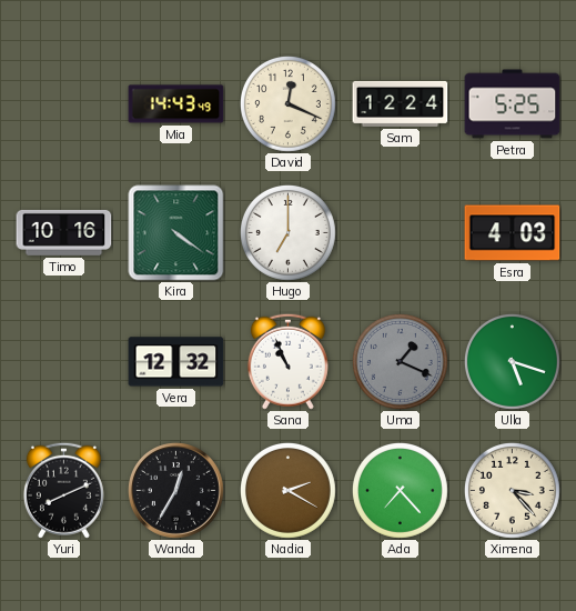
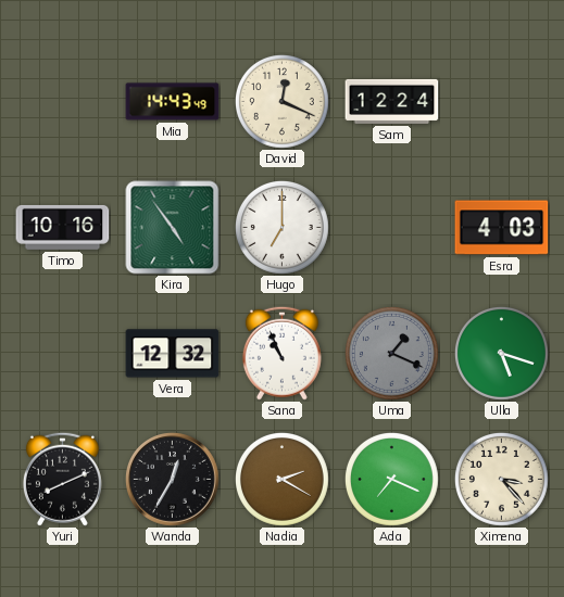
Petra: 5:25 -> none
Kira: 4:21 -> 4:54
Ada: 7:23 -> 7:19
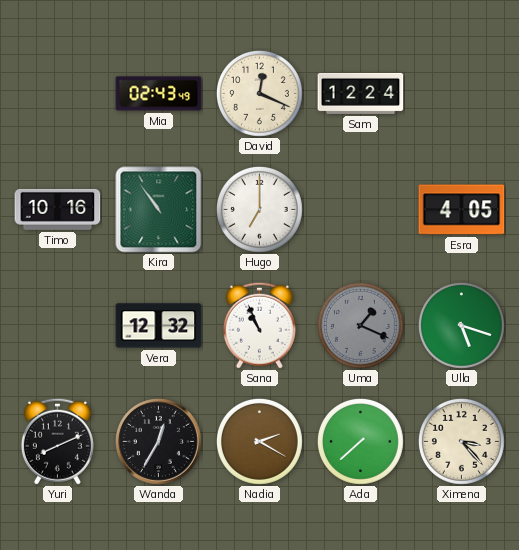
Mia: 14:43 -> 02:43
Kira: 4:54 -> 10:54
Esra: 4:03 -> 4:05
Ada: 7:19 -> 7:38
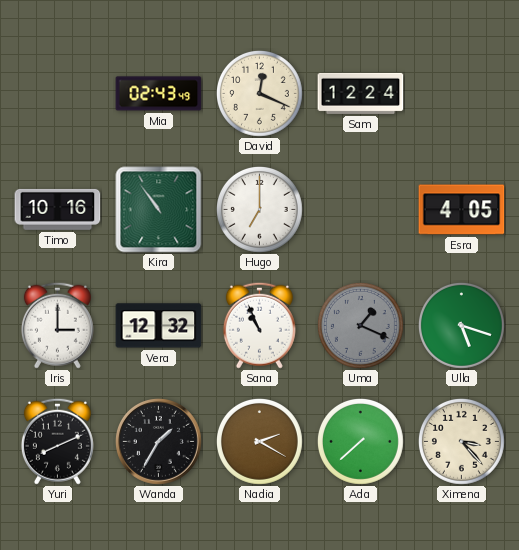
Iris: none -> 3:00
Wanda: 12:35 -> 1:35
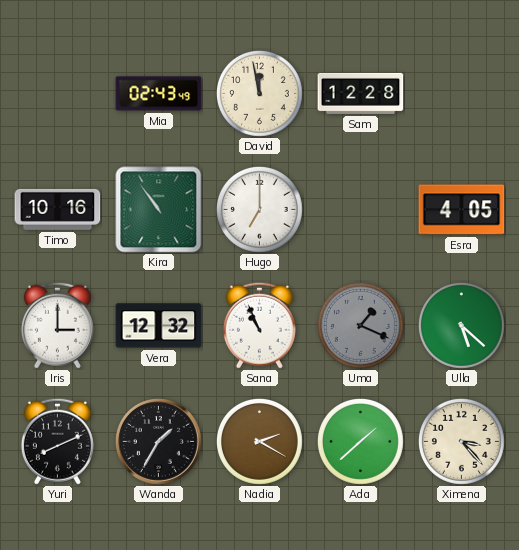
David: 12:19 -> 11:58
Sam: 12:24 -> 12:28
Ulla: 5:18 -> 5:22
Ada: 7:38 -> 1:38
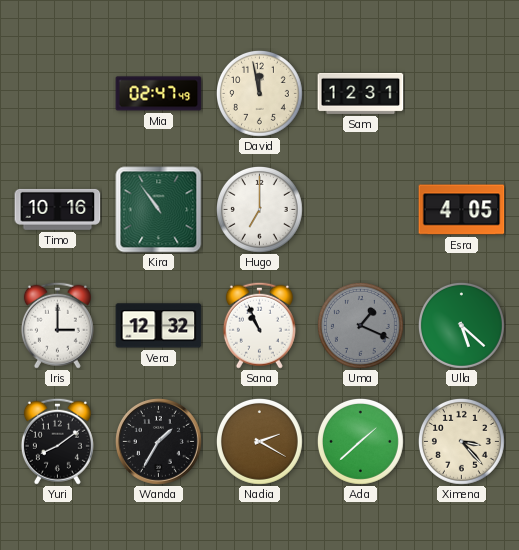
Mia: 02:43 -> 02:47
Sam: 12:28 -> 12:31
Yuri: 8:11 -> 8:09
